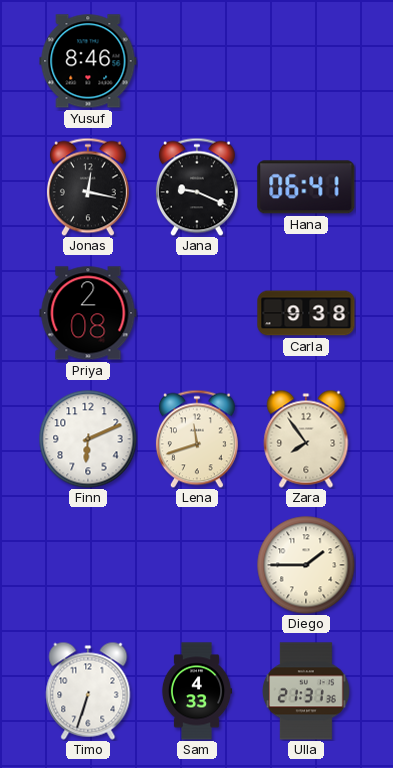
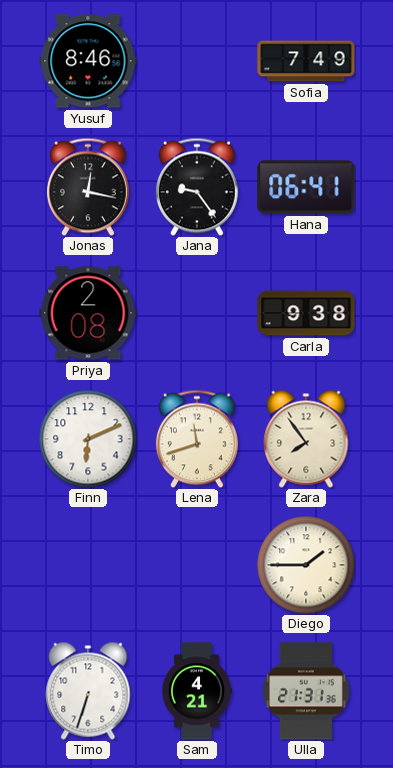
Sofia: none -> 7:49
Jana: 9:19 -> 9:24
Sam: 4:33 -> 4:21
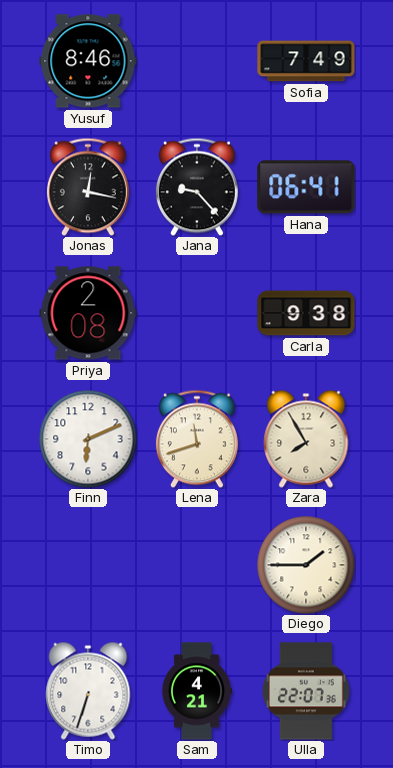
Jana: 9:24 -> 9:23
Zara: 7:54 -> 7:55
Ulla: 21:31 -> 22:07
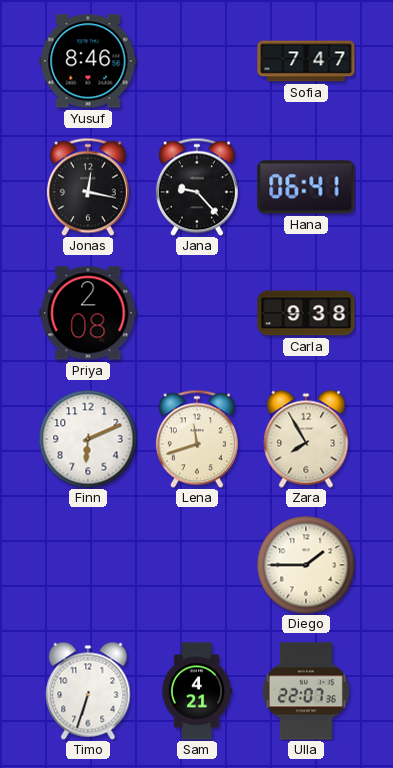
Sofia: 7:49 -> 7:47
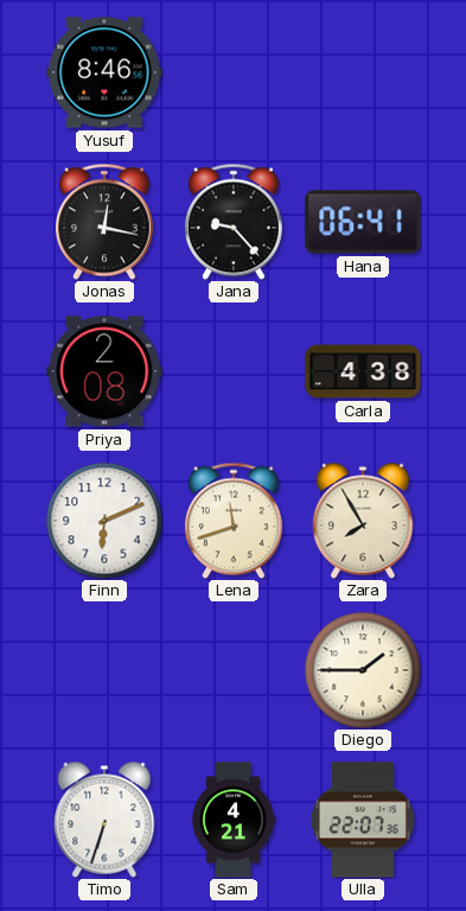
Sofia: 7:47 -> none
Carla: 9:38 -> 4:38
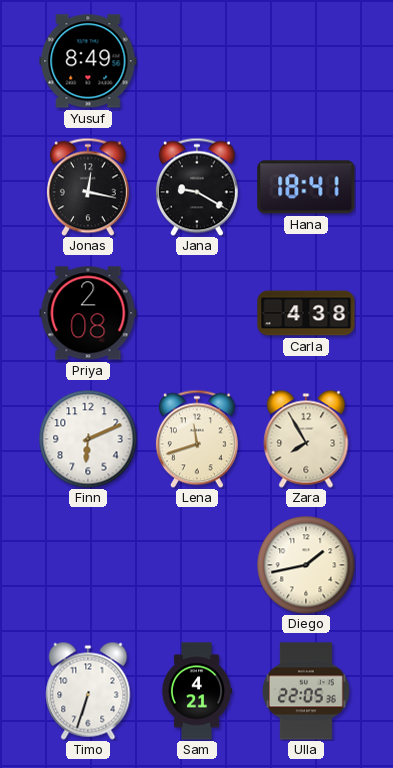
Yusuf: 8:46 -> 8:49
Jana: 9:23 -> 9:20
Hana: 06:41 -> 18:41
Diego: 1:45 -> 1:43
Ulla: 22:07 -> 22:05
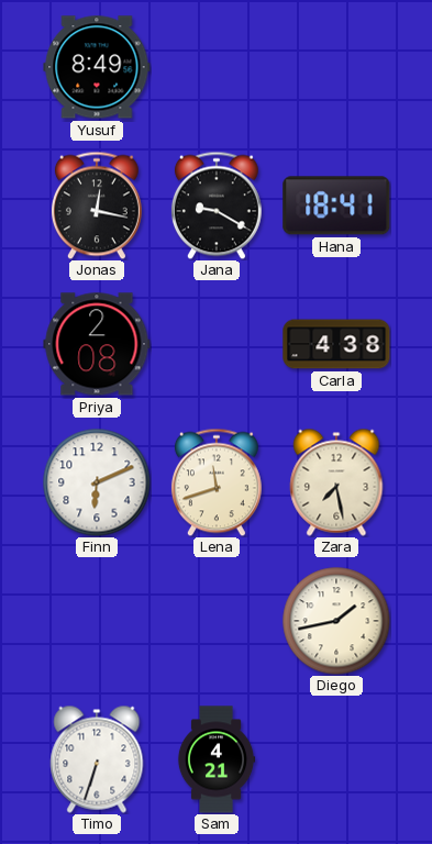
Zara: 7:55 -> 7:28
Ulla: 22:05 -> none
